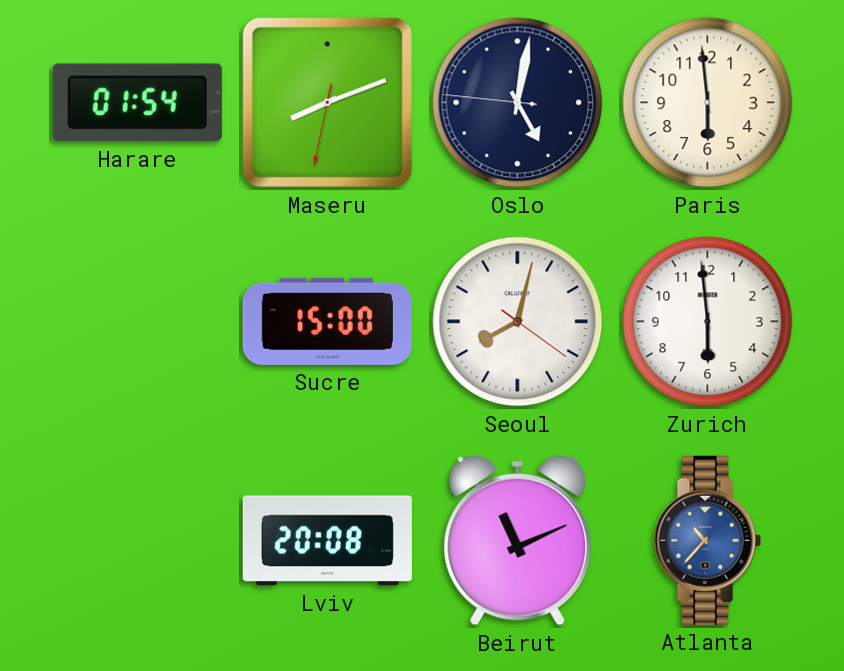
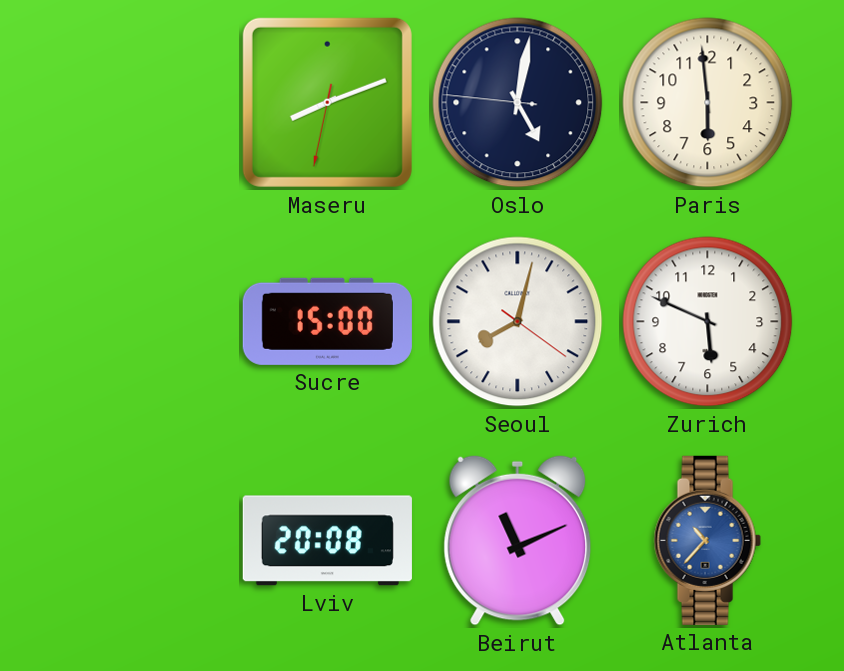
Harare: 01:54 -> none
Zurich: 5:59 -> 5:49
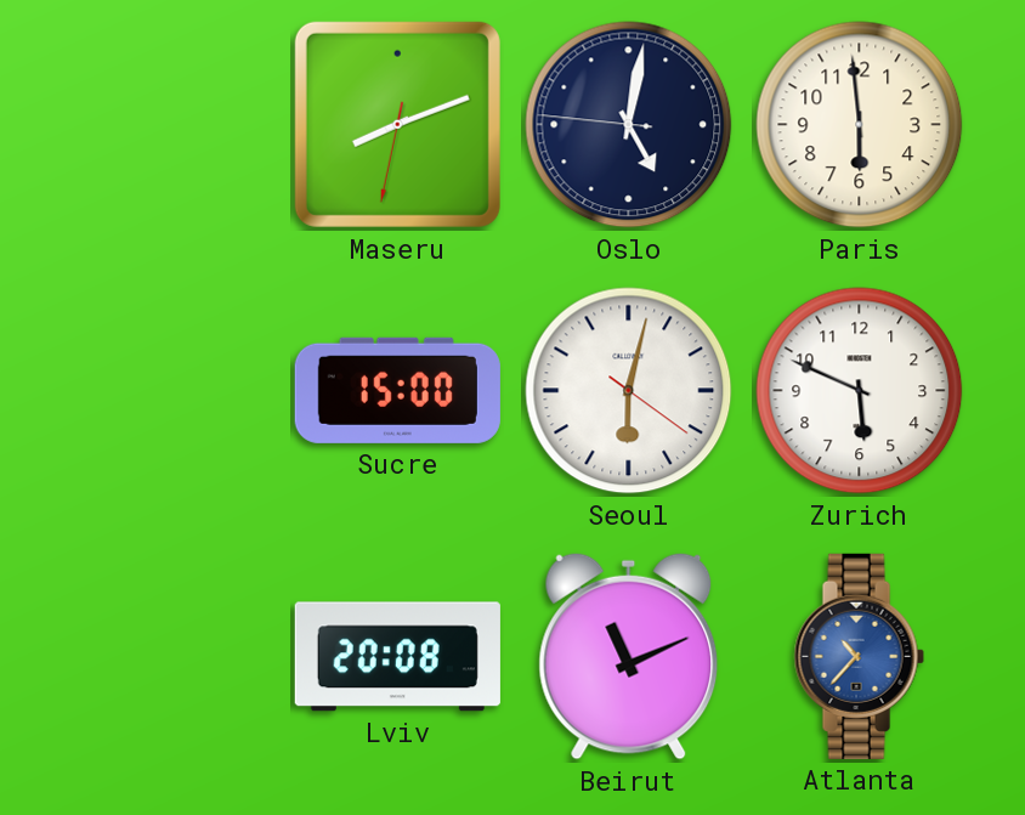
Seoul: 8:02 -> 6:02
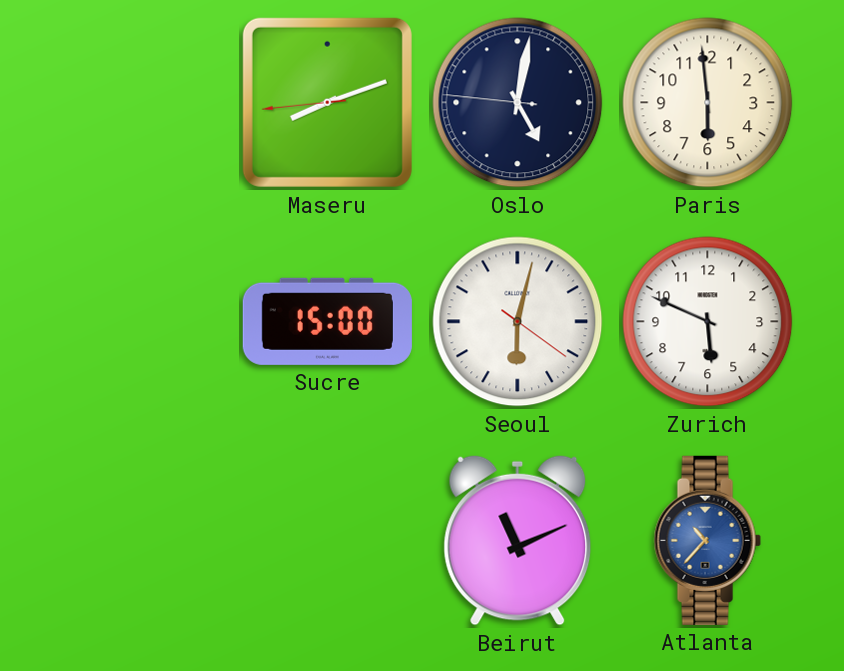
Maseru: 8:11:32 -> 8:11:44
Lviv: 20:08 -> none
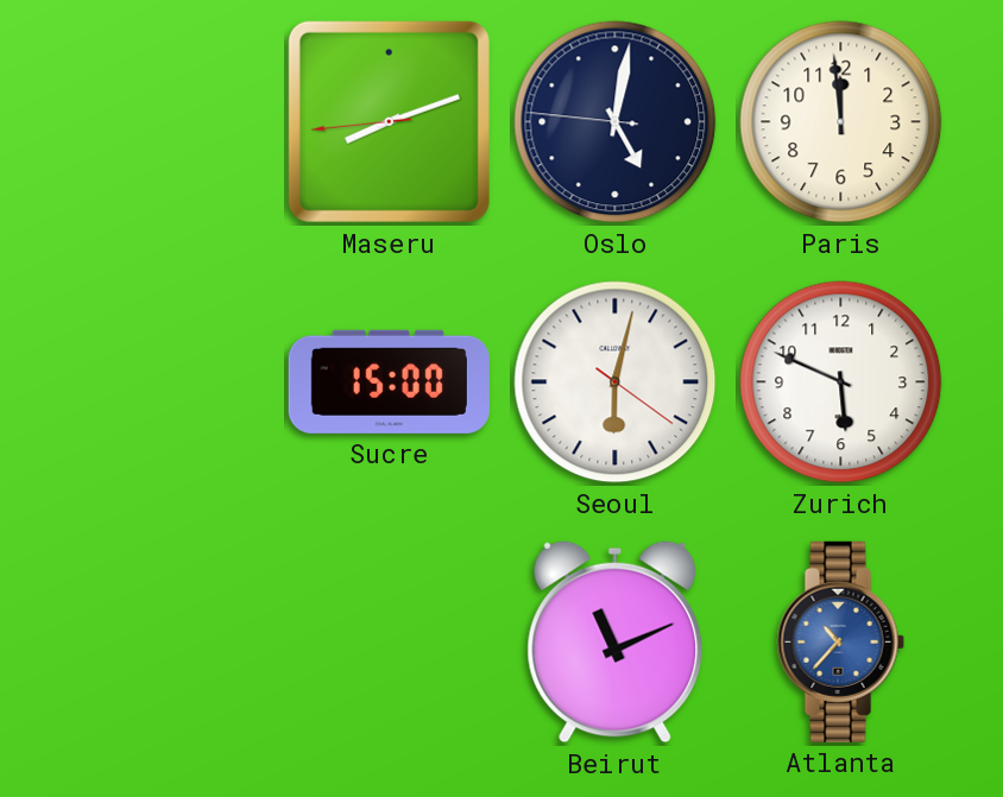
Paris: 5:59 -> 11:59
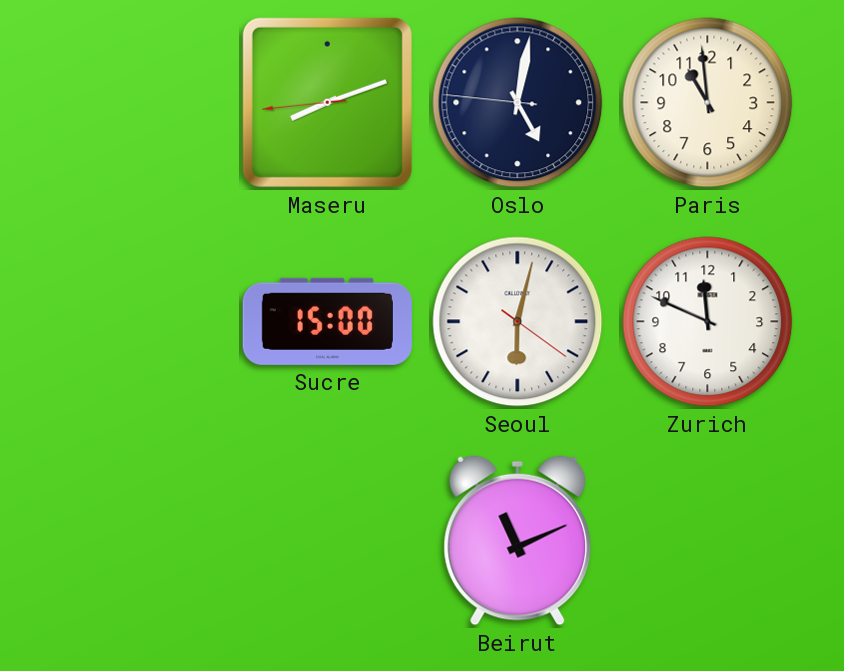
Paris: 11:59 -> 10:59
Zurich: 5:49 -> 11:49
Atlanta: 10:37 -> none
